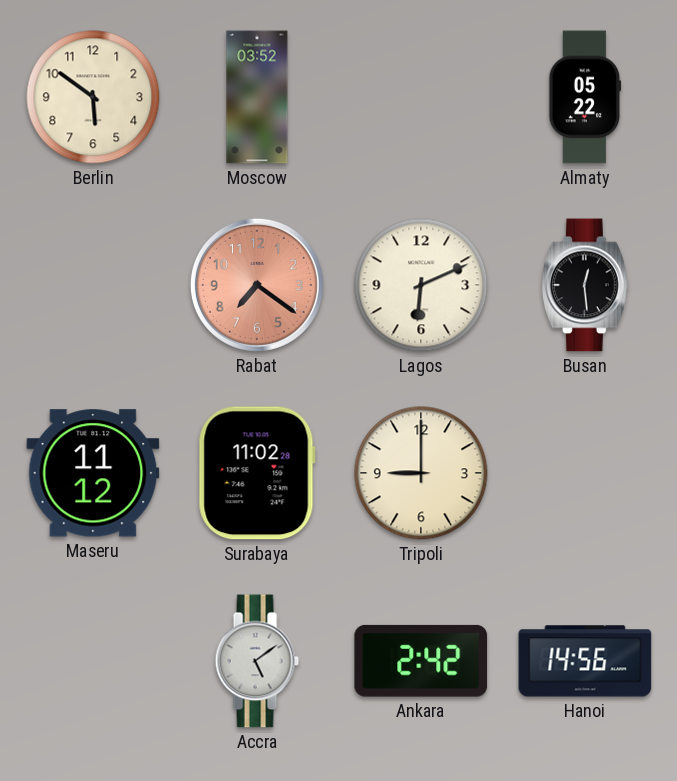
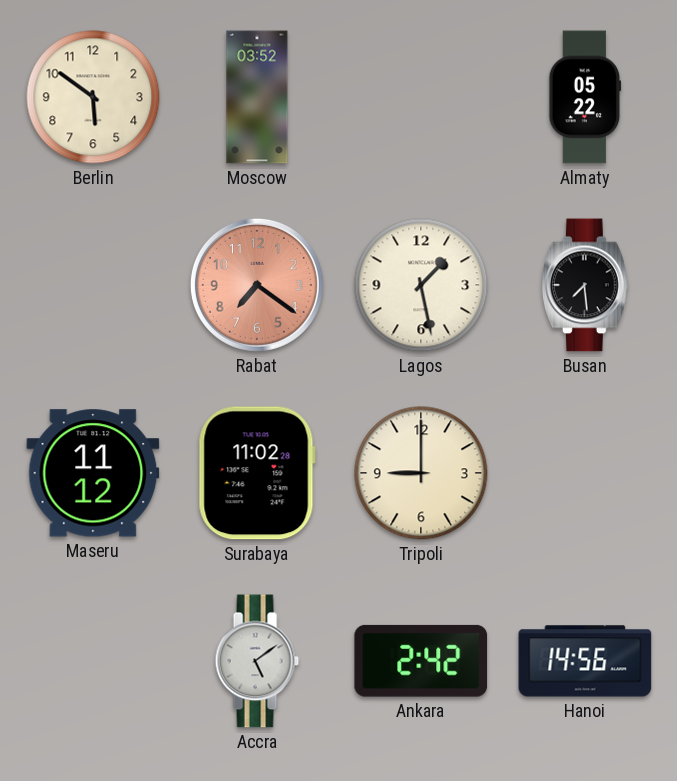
Lagos: 6:11 -> 1:28
Busan: 12:29 -> 7:29
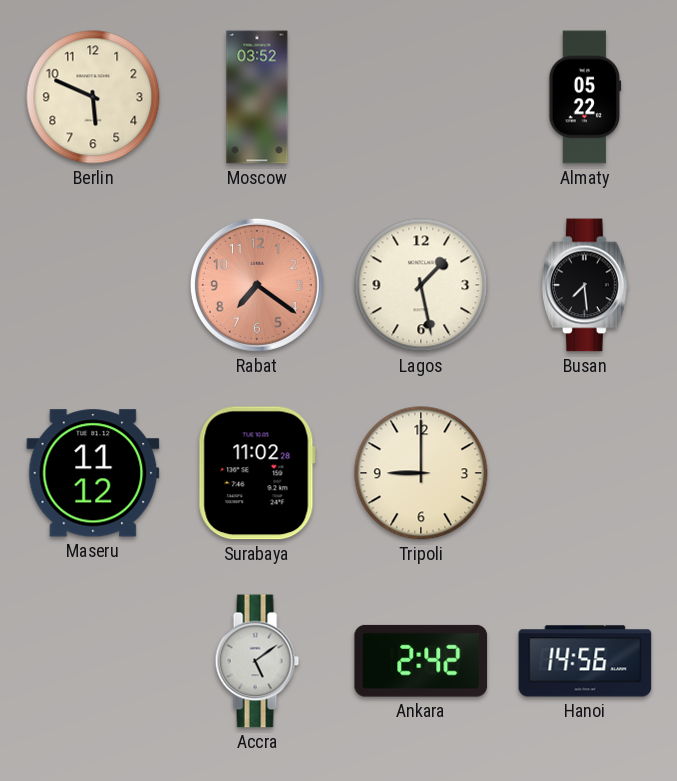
Berlin: 5:51 -> 5:49
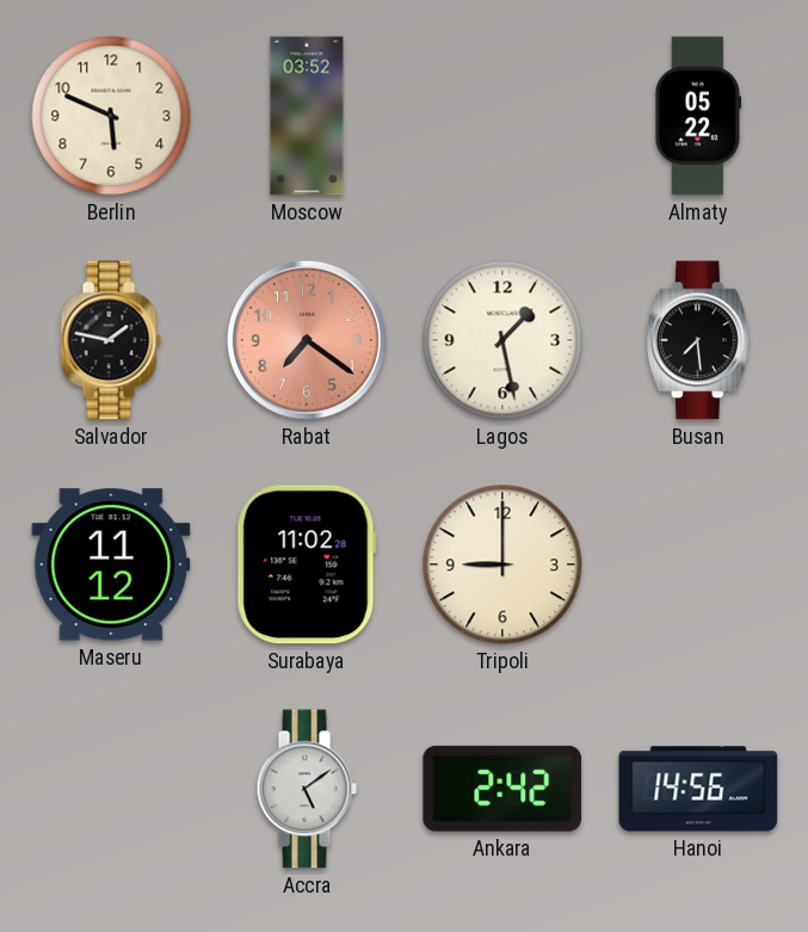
Salvador: none -> 1:47
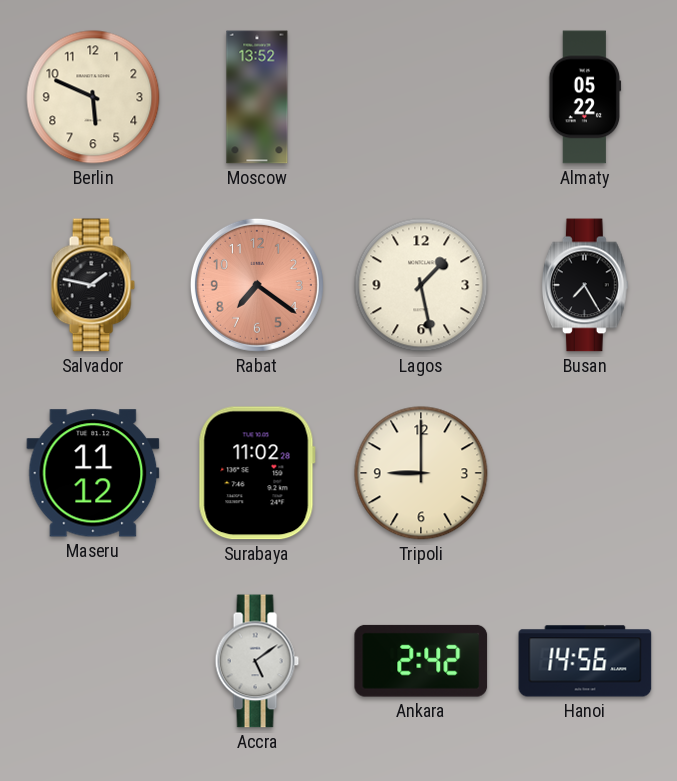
Moscow: 03:52 -> 13:52
Busan: 7:29 -> 7:25
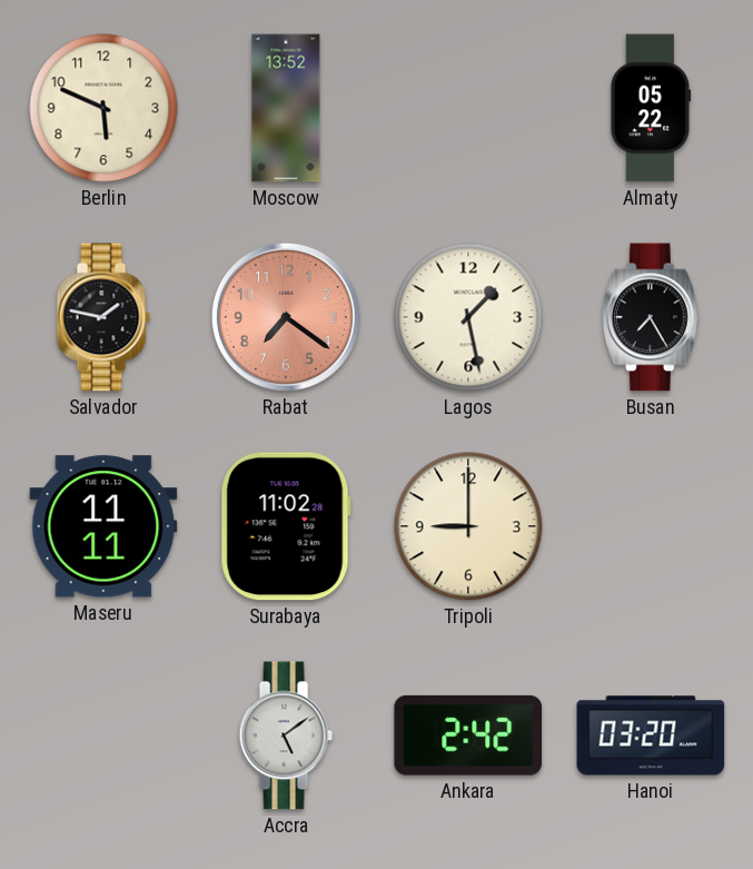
Maseru: 11:12 -> 11:11
Hanoi: 14:56 -> 03:20
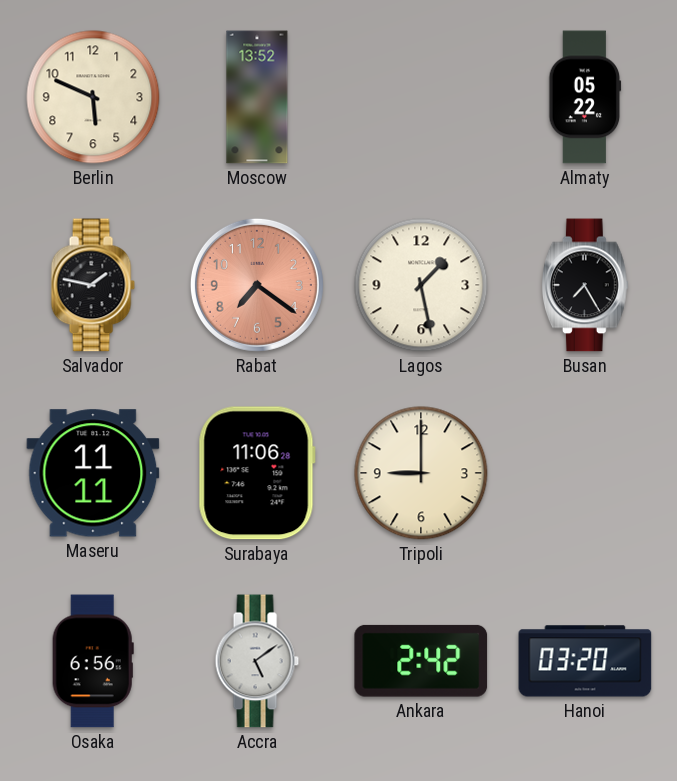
Surabaya: 11:02 -> 11:06
Osaka: none -> 6:56
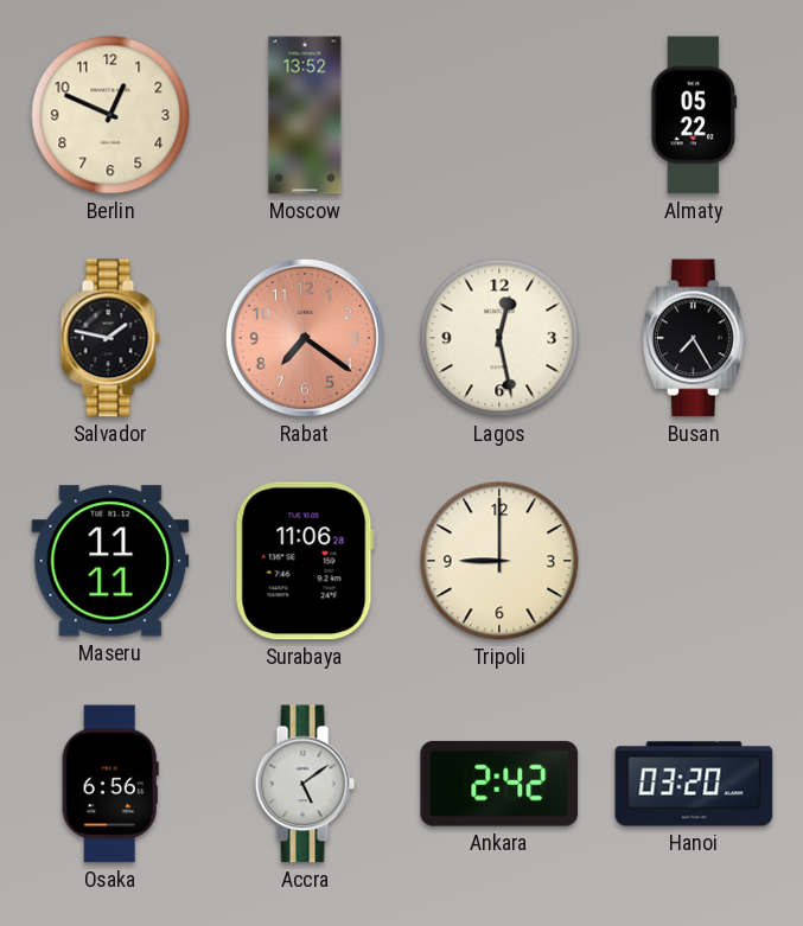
Berlin: 5:49 -> 12:49
Lagos: 1:28 -> 12:28
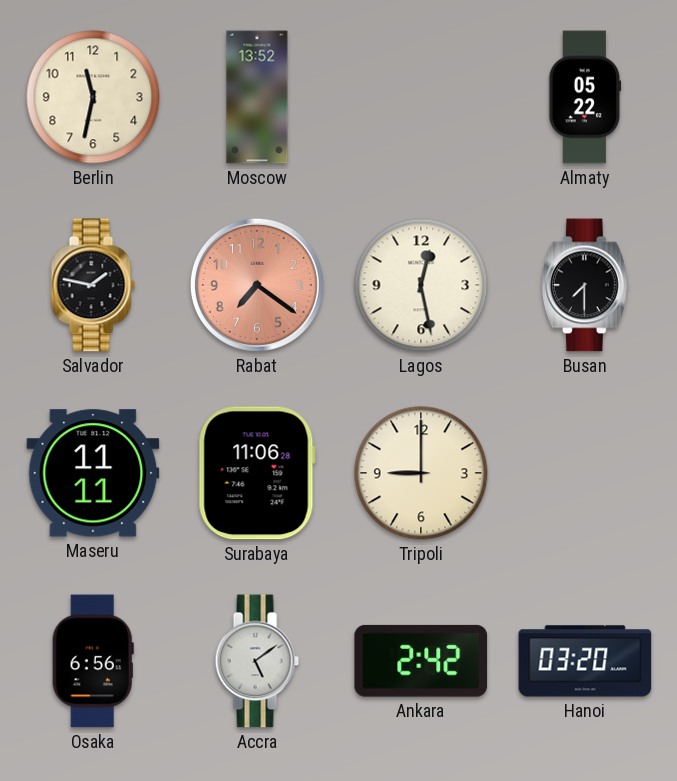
Berlin: 12:49 -> 11:32
Busan: 7:25 -> 7:30
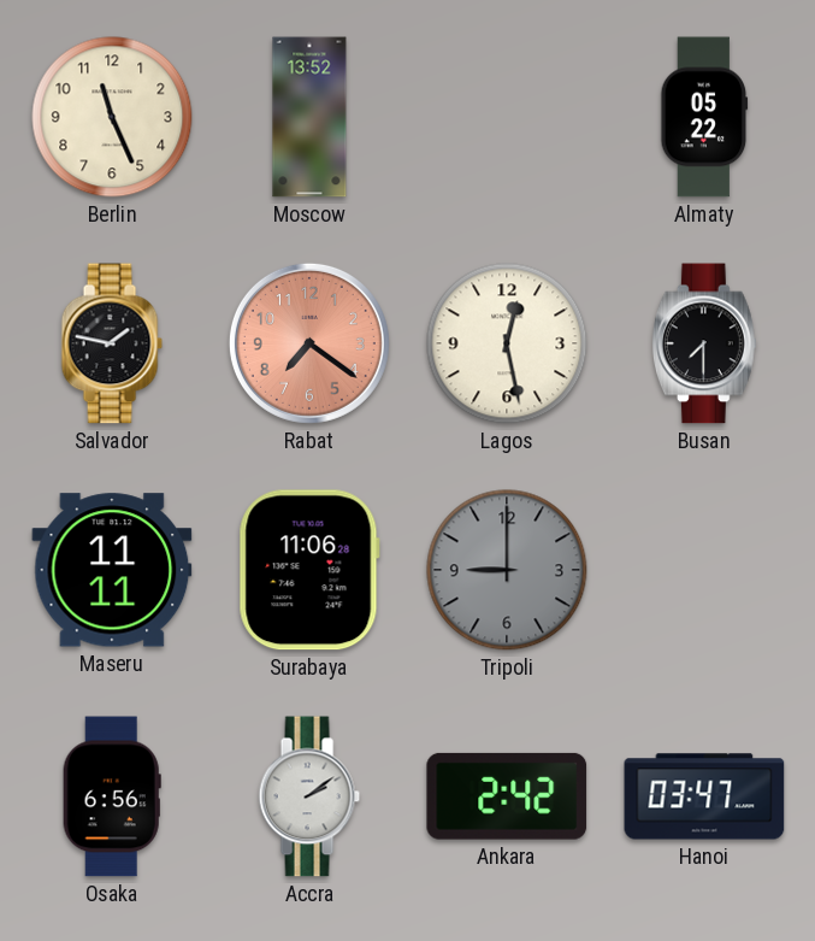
Berlin: 11:32 -> 11:26
Tripoli dial: cream -> grey
Accra: 5:09 -> 2:09
Hanoi: 03:20 -> 03:47
